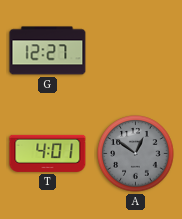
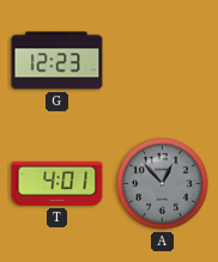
G: 12:27 -> 12:23
A: 12:51 -> 12:53
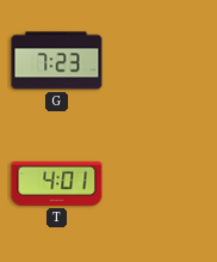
G: 12:23 -> 7:23
A: 12:53 -> none
